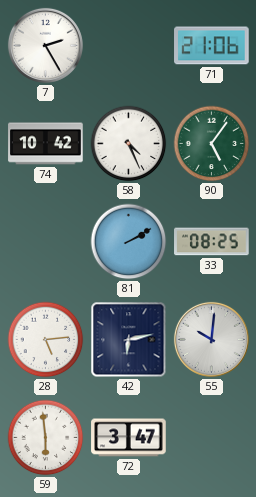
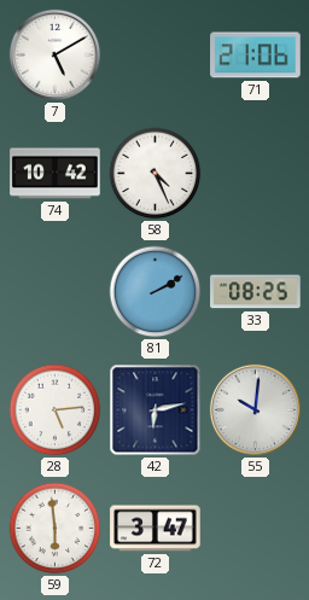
7: 2:25 -> 5:10
90: 5:06 -> none
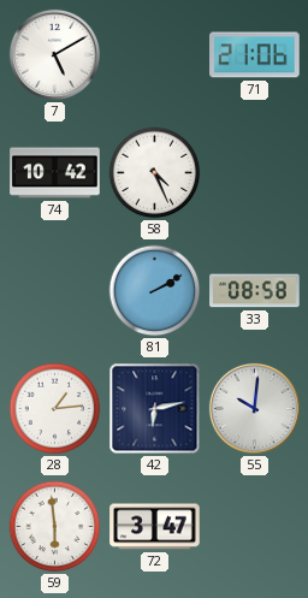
33: 08:25 -> 08:58
28: 5:14 -> 1:14
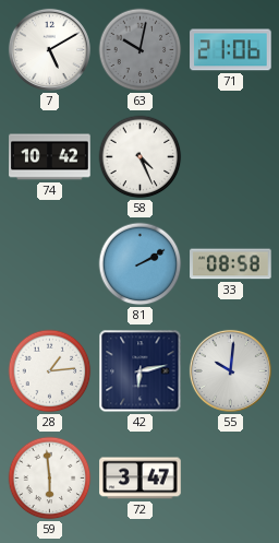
63: none -> 10:02
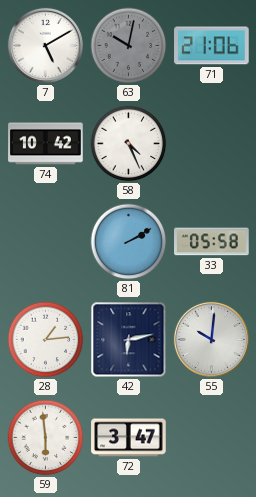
33: 08:58 -> 05:58
